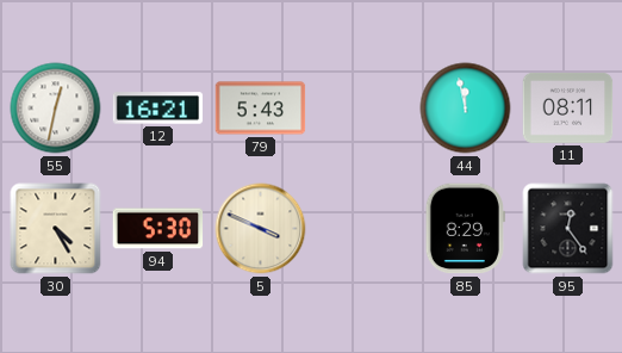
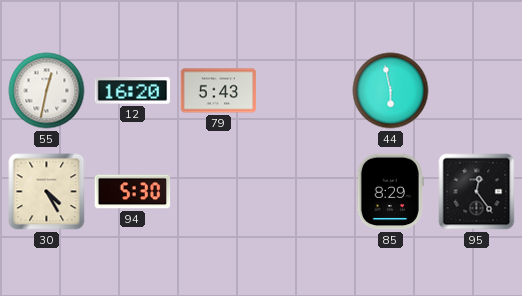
12: 16:21 -> 16:20
44: 11:58 -> 5:58
11: 08:11 -> none
5: 3:49 -> none
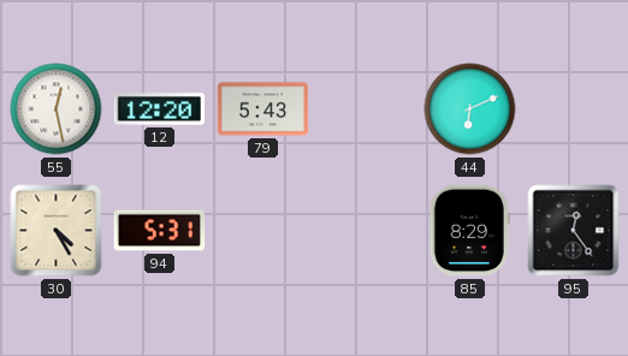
55: 12:32 -> 12:28
12: 16:20 -> 12:20
44: 5:58 -> 6:11
94: 5:30 -> 5:31
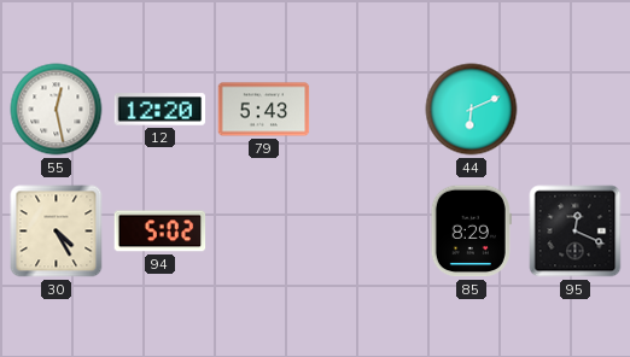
94: 5:31 -> 5:02
95: 12:24 -> 12:19
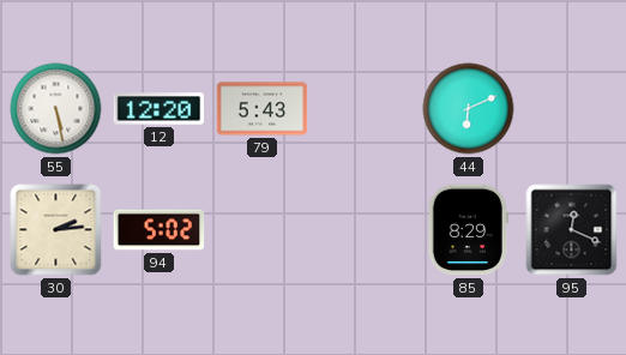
55: 12:28 -> 5:28
30: 4:25 -> 2:14
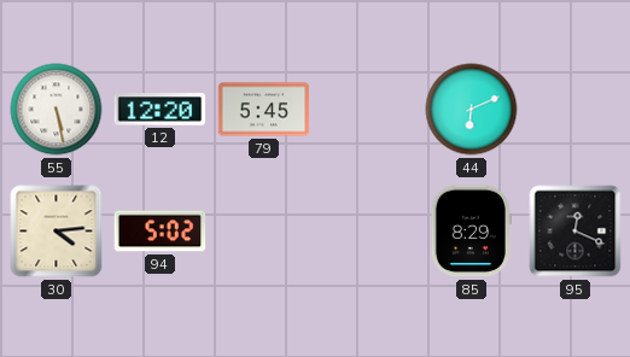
79: 5:43 -> 5:45
30: 2:14 -> 4:14
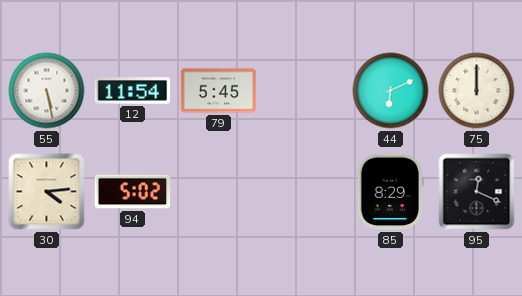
12: 12:20 -> 11:54
75: none -> 12:00
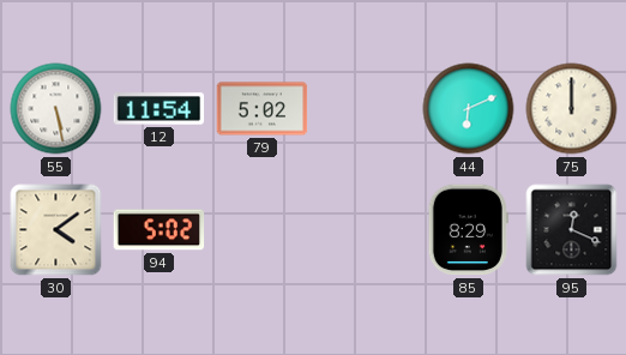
79: 5:45 -> 5:02
30: 4:14 -> 4:09
